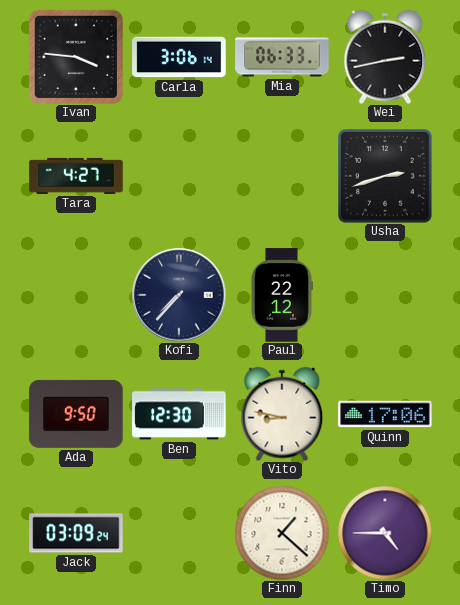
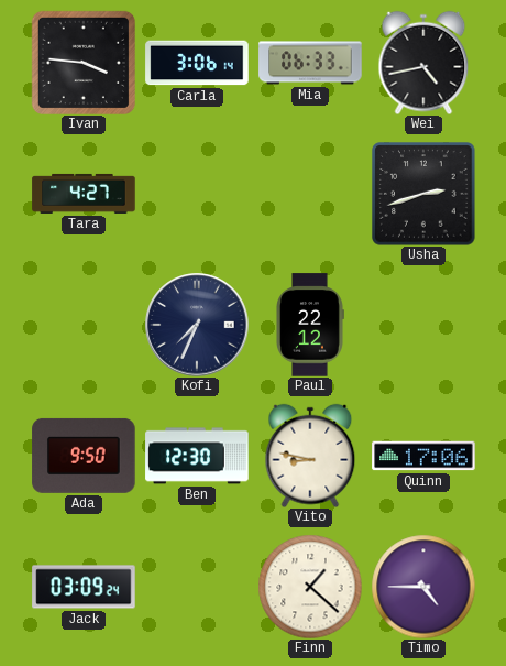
Wei: 2:43 -> 4:43
Kofi: 7:37 -> 7:34
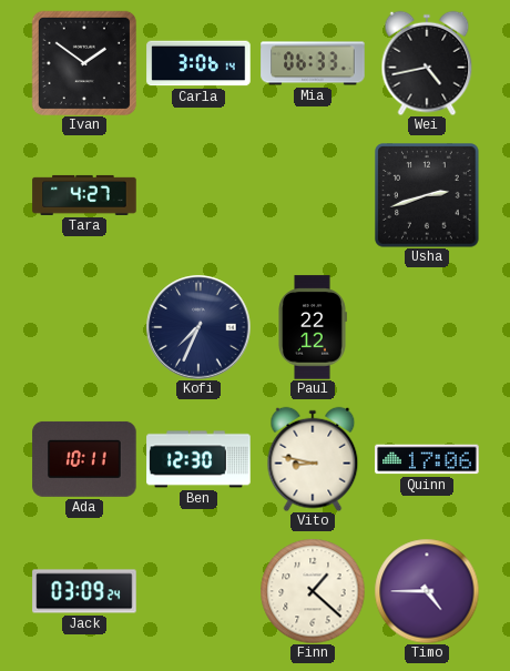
Ivan: 3:46 -> 1:51
Ada: 9:50 -> 10:11
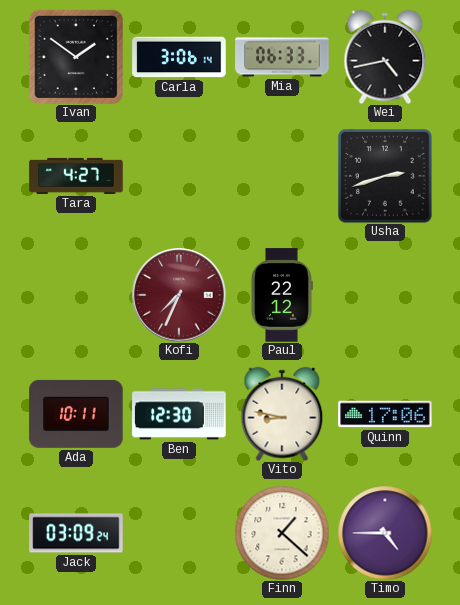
Kofi dial: navy -> burgundy
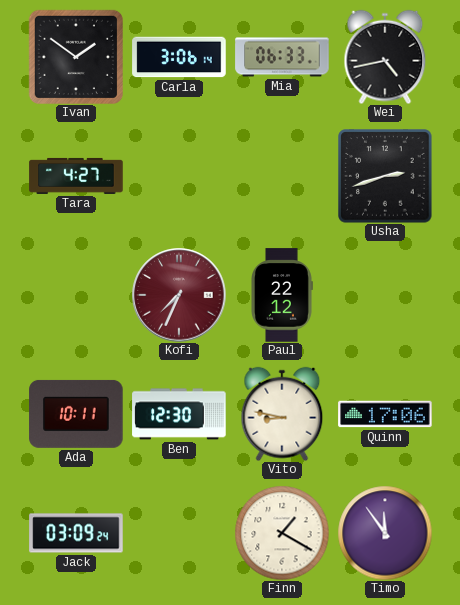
Finn: 1:22 -> 1:20
Timo: 4:45 -> 11:54
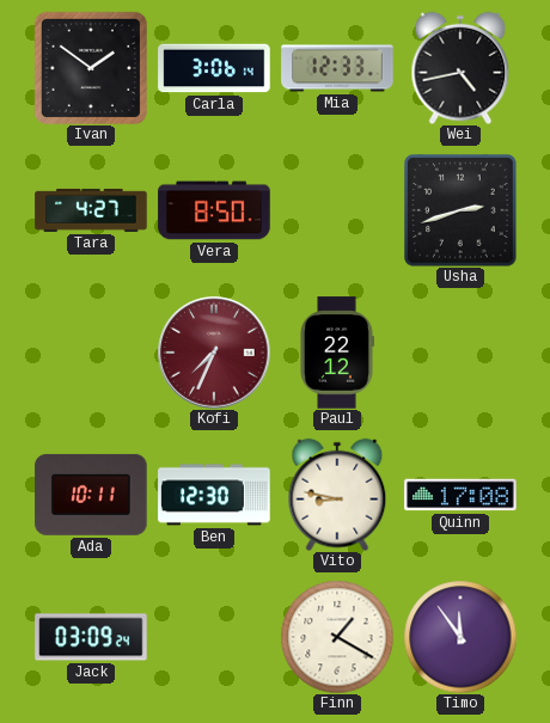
Mia: 06:33 -> 12:33
Vera: none -> 8:50
Quinn: 17:06 -> 17:08
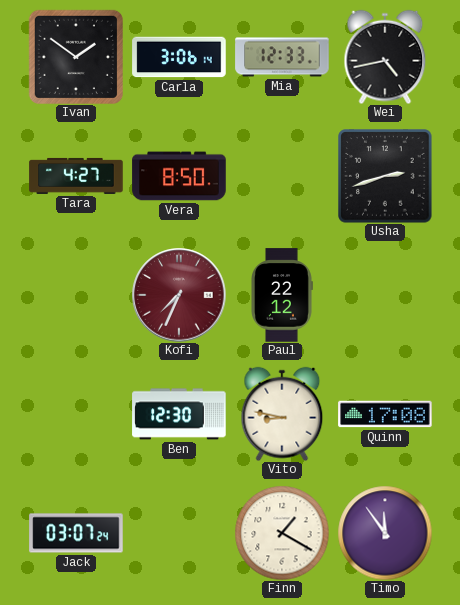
Ada: 10:11 -> none
Jack: 03:09 -> 03:07
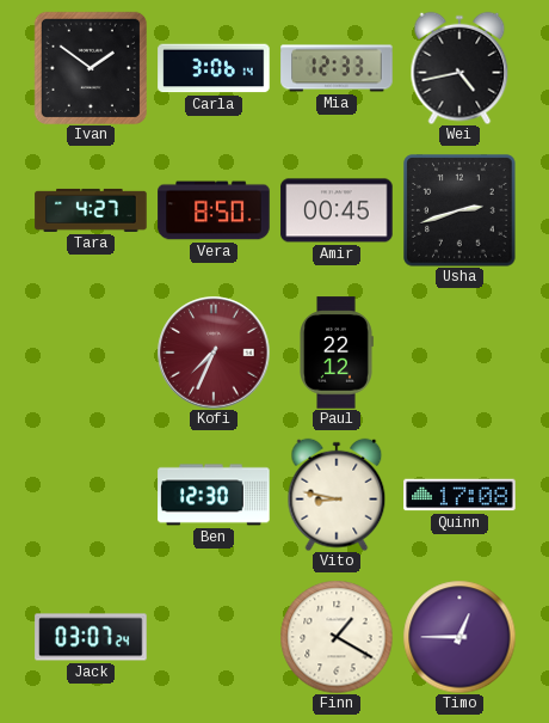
Amir: none -> 00:45
Timo: 11:54 -> 12:45
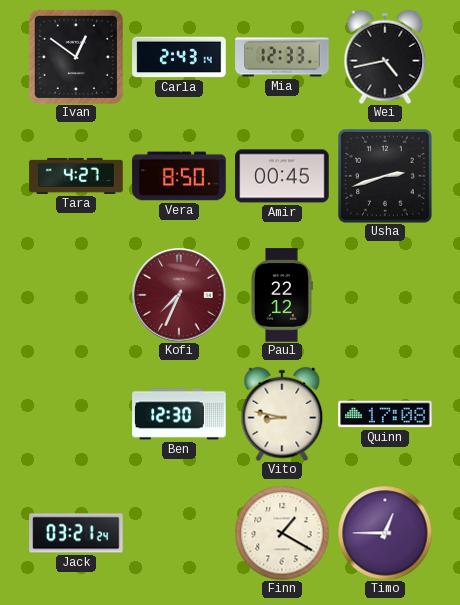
Ivan: 1:51 -> 12:51
Carla: 3:06 -> 2:43
Jack: 03:07 -> 03:21
